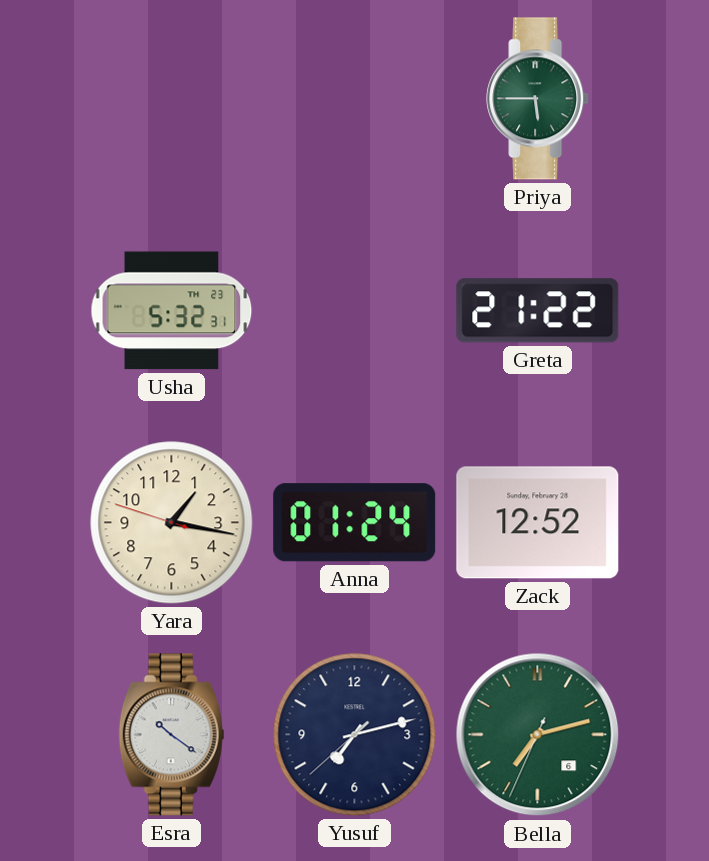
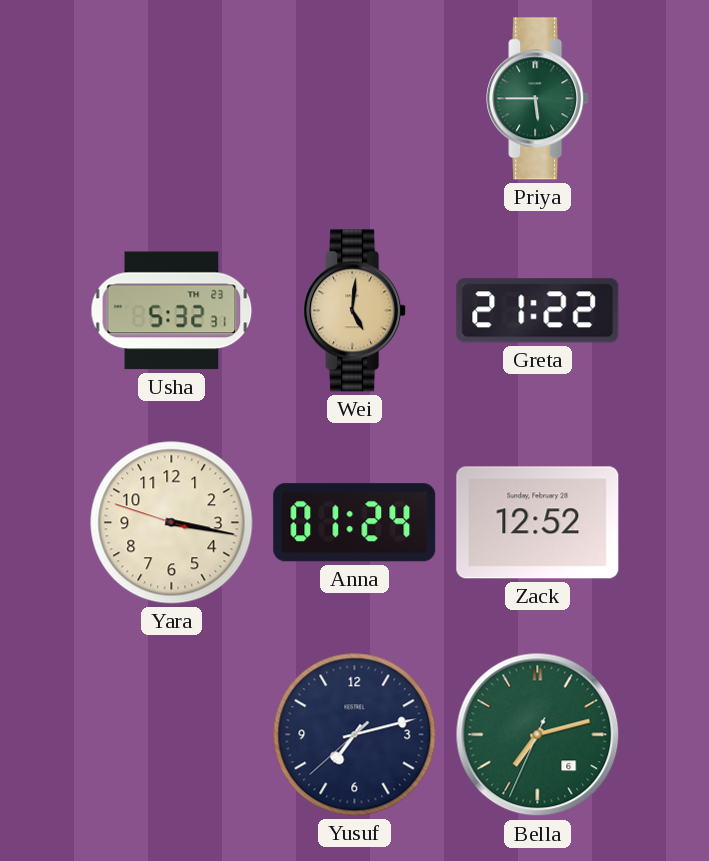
Wei: none -> 5:01
Yara: 1:16 -> 3:16
Esra: 10:21 -> none
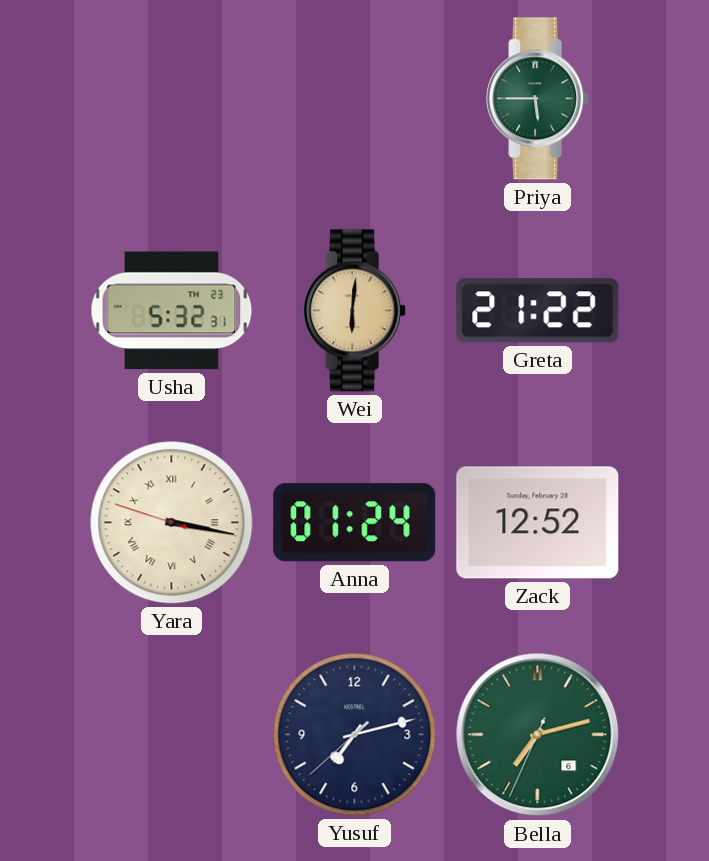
Wei: 5:01 -> 6:01
Yara numerals: Arabic -> Roman
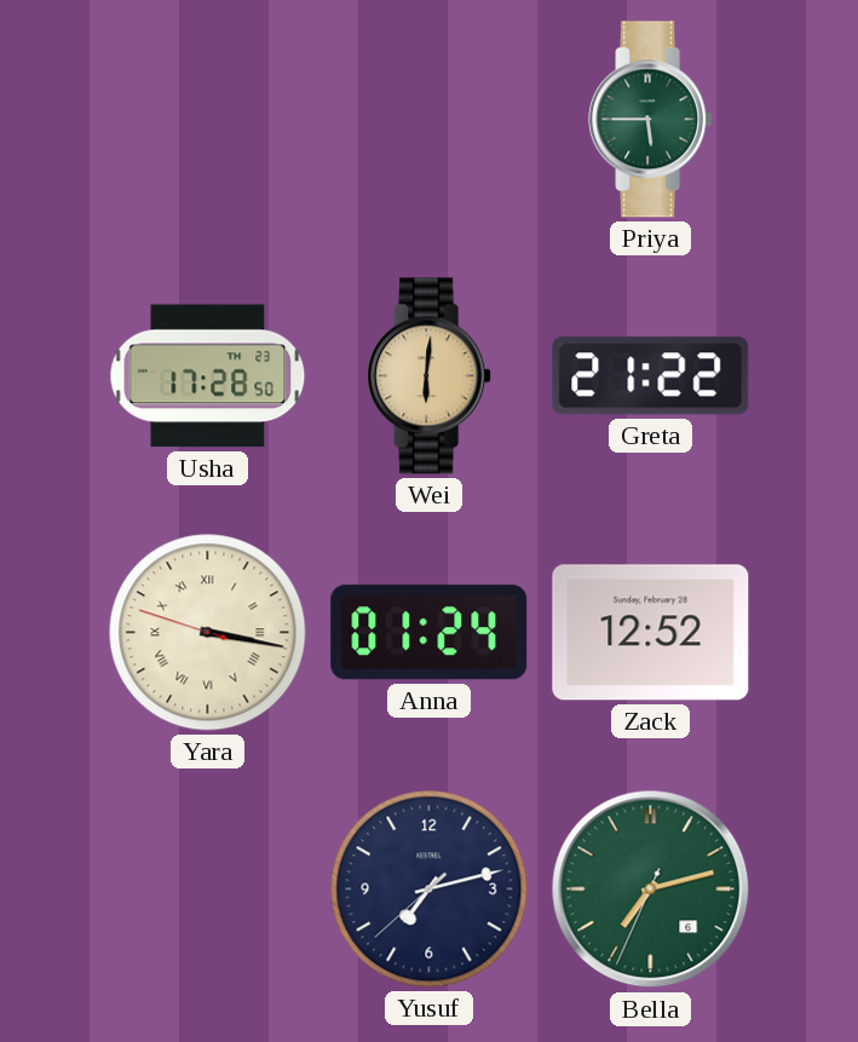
Usha: 5:32 -> 17:28
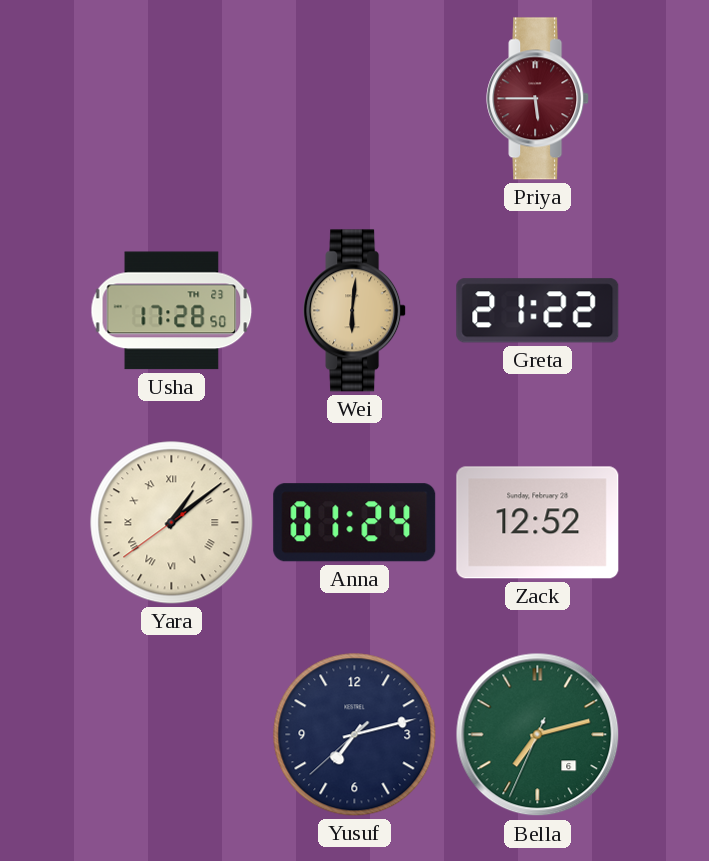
Priya dial: green -> burgundy
Yara: 3:16 -> 1:08
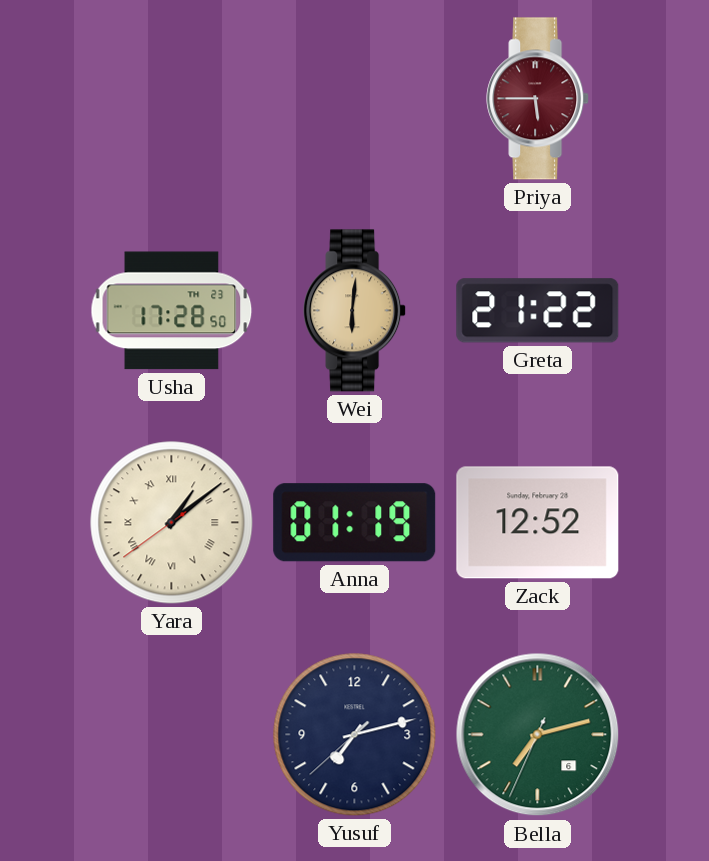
Anna: 01:24 -> 01:19
